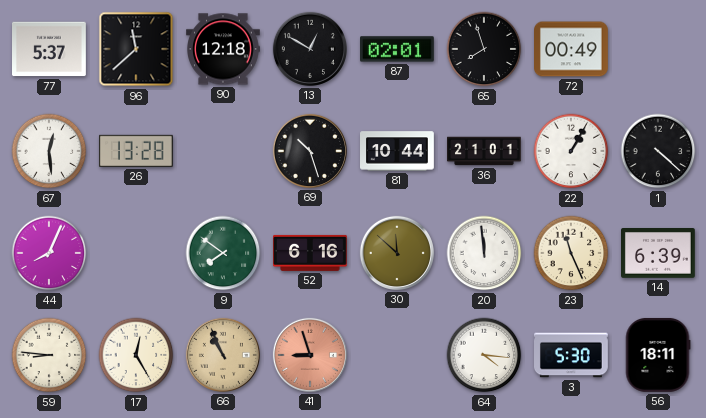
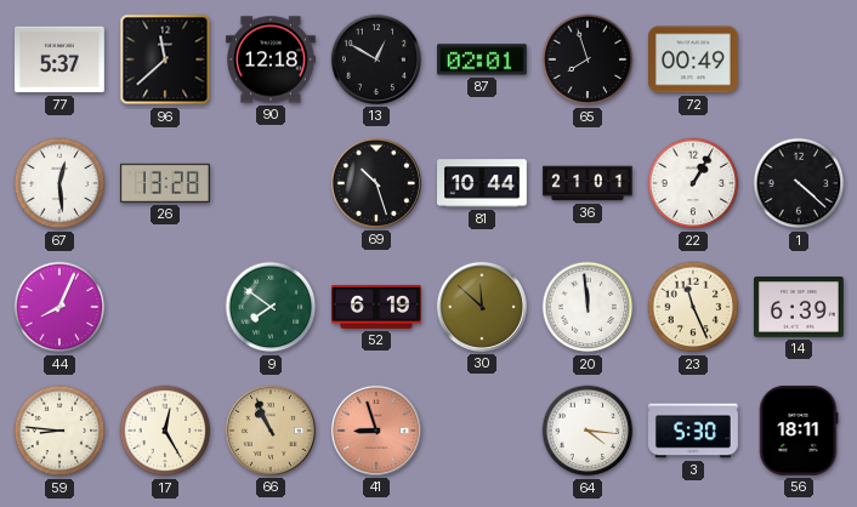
52: 6:16 -> 6:19
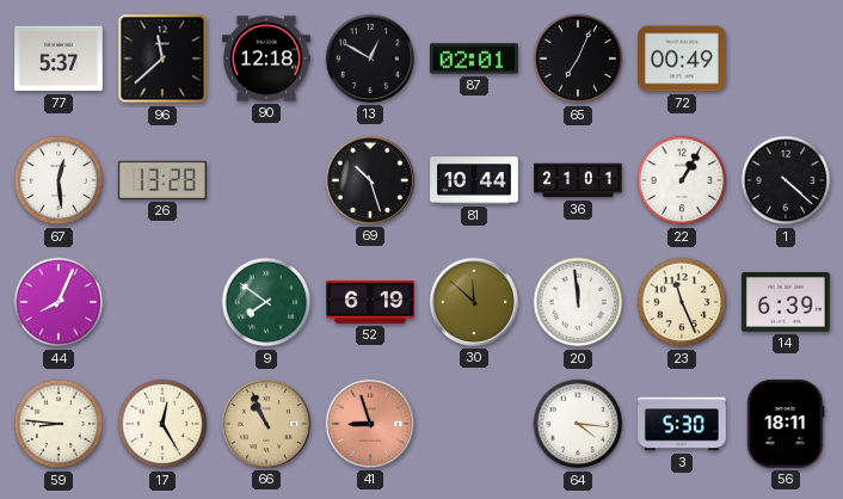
65: 7:57 -> 7:04
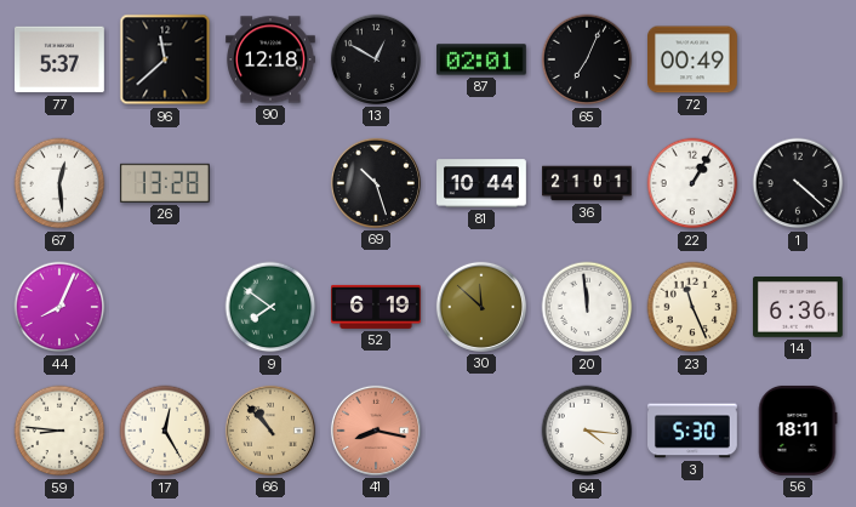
14: 6:39 -> 6:36
66: 10:56 -> 10:53
41: 8:57 -> 8:17
